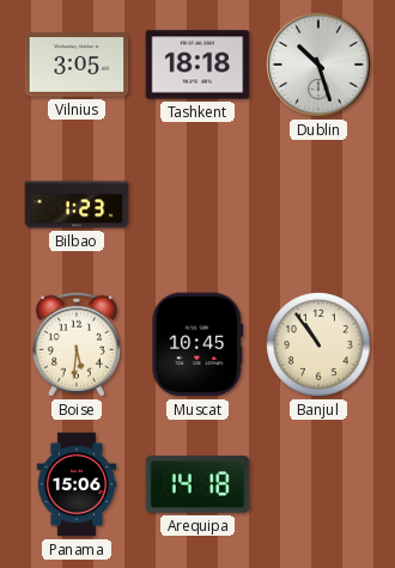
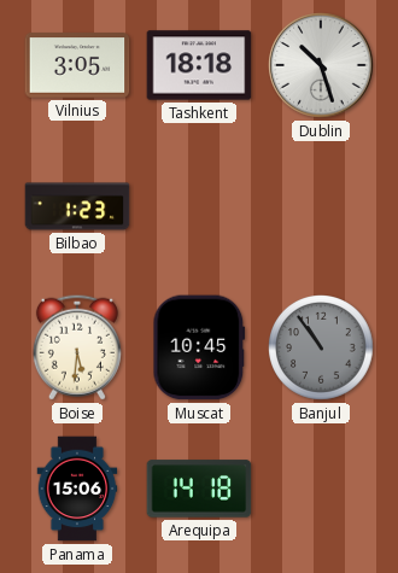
Banjul dial: cream -> grey
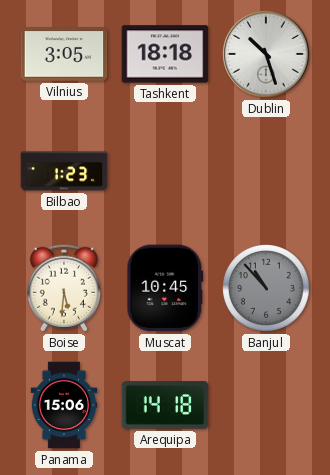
Banjul: 10:54 -> 10:53
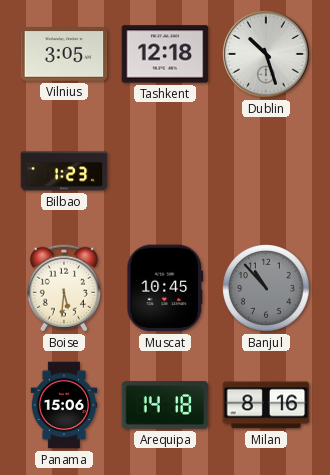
Tashkent: 18:18 -> 12:18
Milan: none -> 8:16
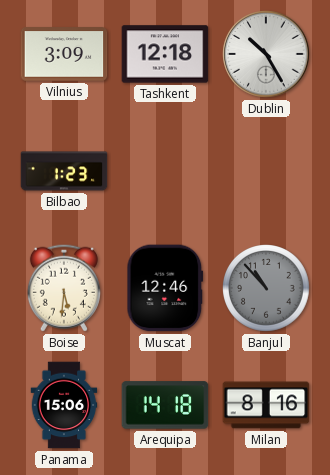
Vilnius: 3:05 -> 3:09
Dublin: 10:27 -> 10:25
Muscat: 10:45 -> 12:46
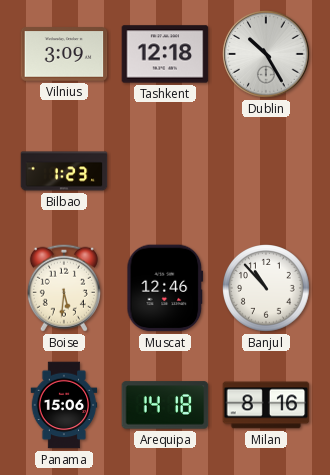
Banjul dial: grey -> white
